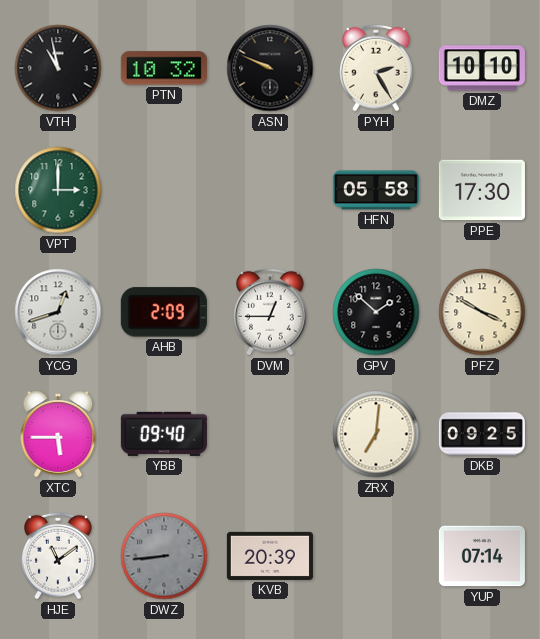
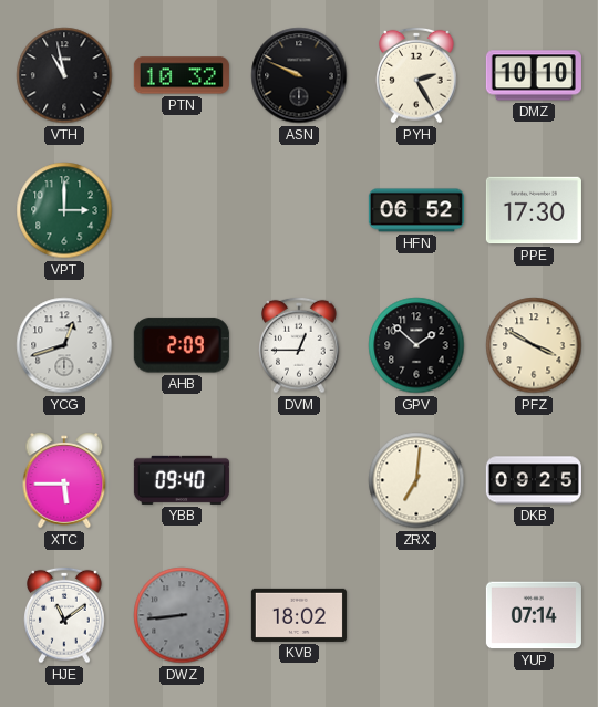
HFN: 05:58 -> 06:52
KVB: 20:39 -> 18:02
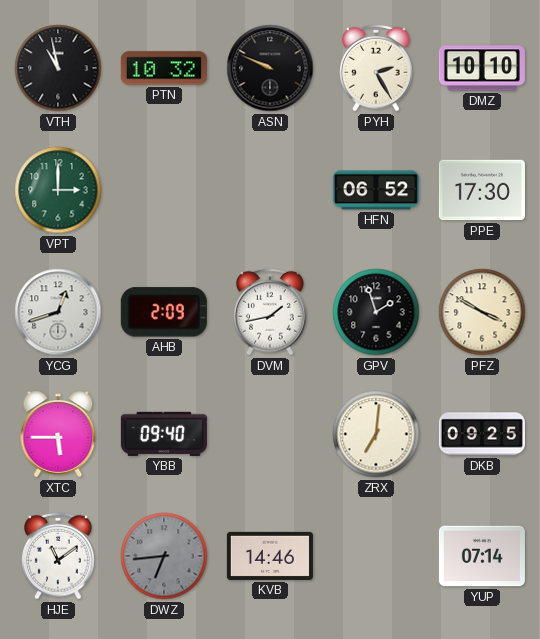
DVM: 12:45 -> 1:43
GPV: 1:52 -> 1:57
DWZ: 8:44 -> 6:44
KVB: 18:02 -> 14:46
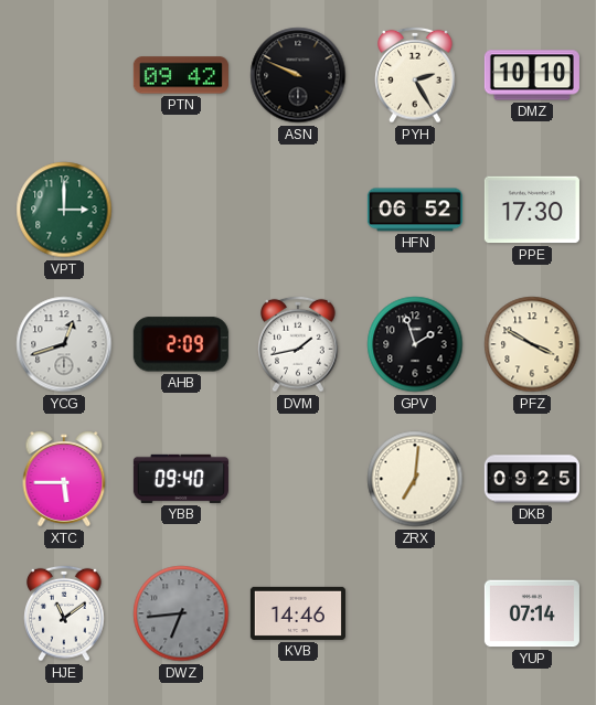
VTH: 10:58 -> none
PTN: 10:32 -> 09:42
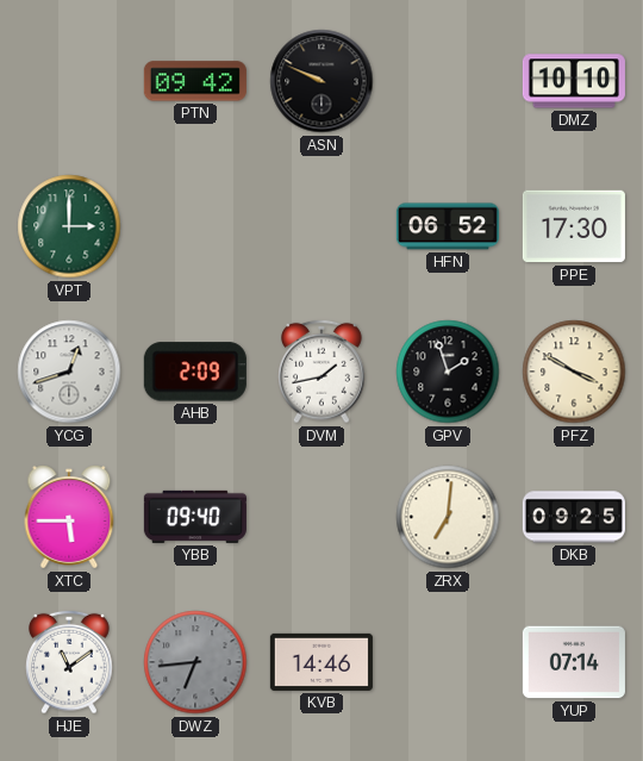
PYH: 2:25 -> none
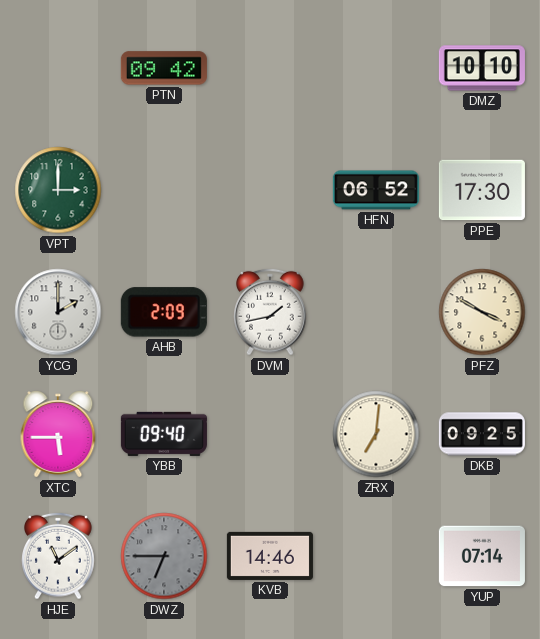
ASN: 9:49 -> none
YCG: 12:42 -> 2:00
GPV: 1:57 -> none
DWZ: 6:44 -> 6:45
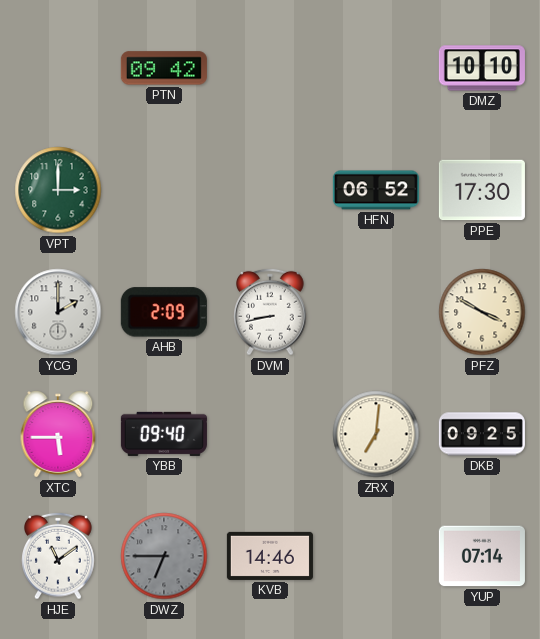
DVM: 1:43 -> 8:43
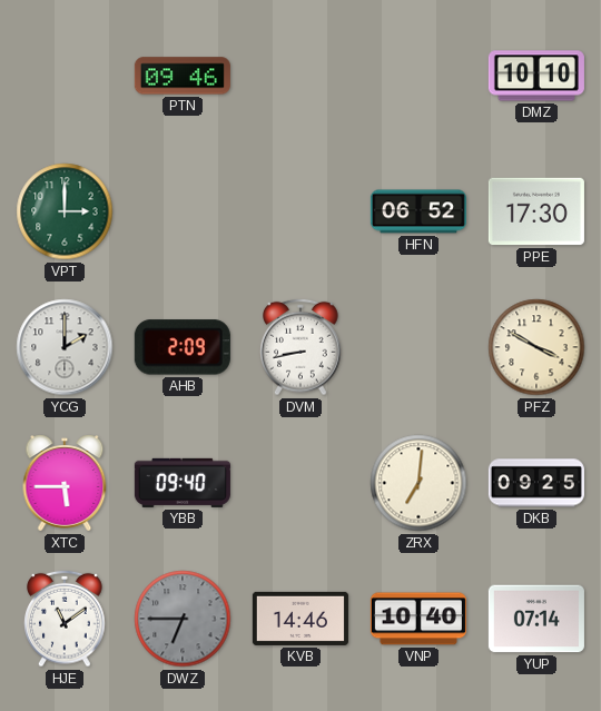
PTN: 09:42 -> 09:46
VNP: none -> 10:40
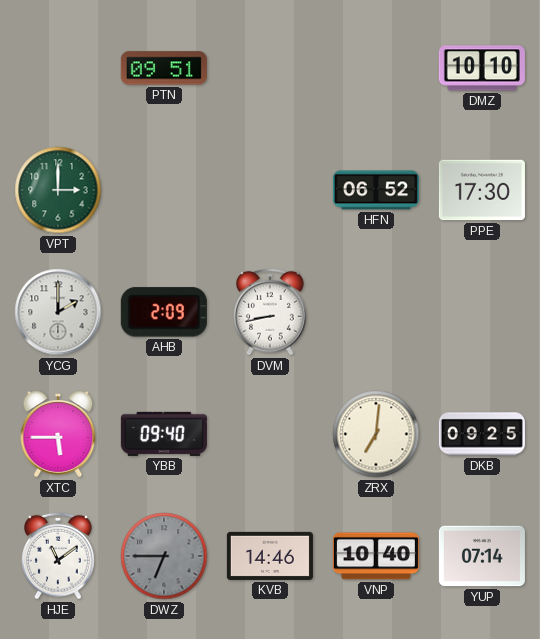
PTN: 09:46 -> 09:51
PFZ: 3:50 -> none
